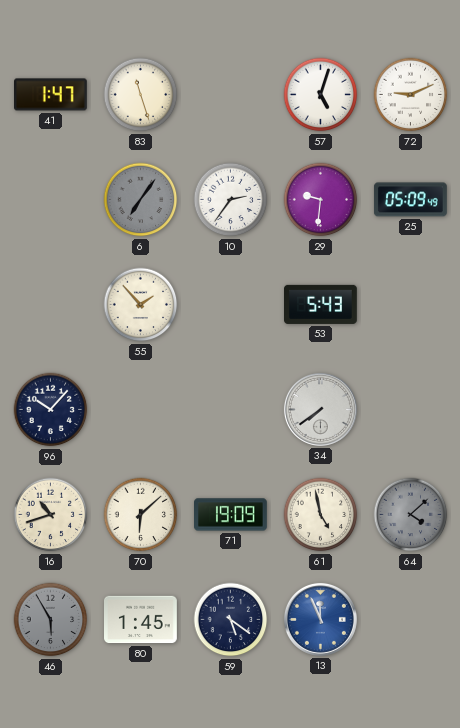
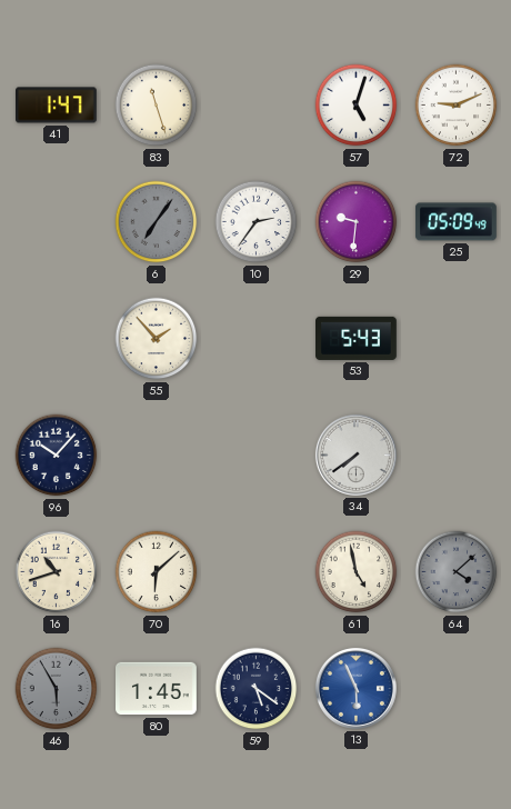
71: 19:09 -> none
13: 11:56 -> 5:56
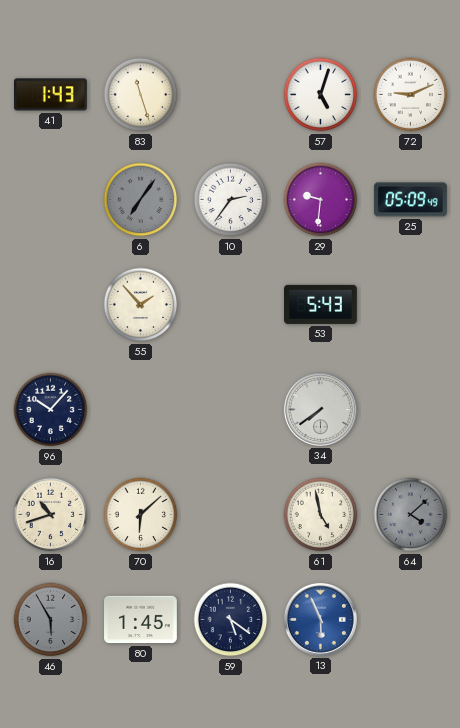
41: 1:47 -> 1:43
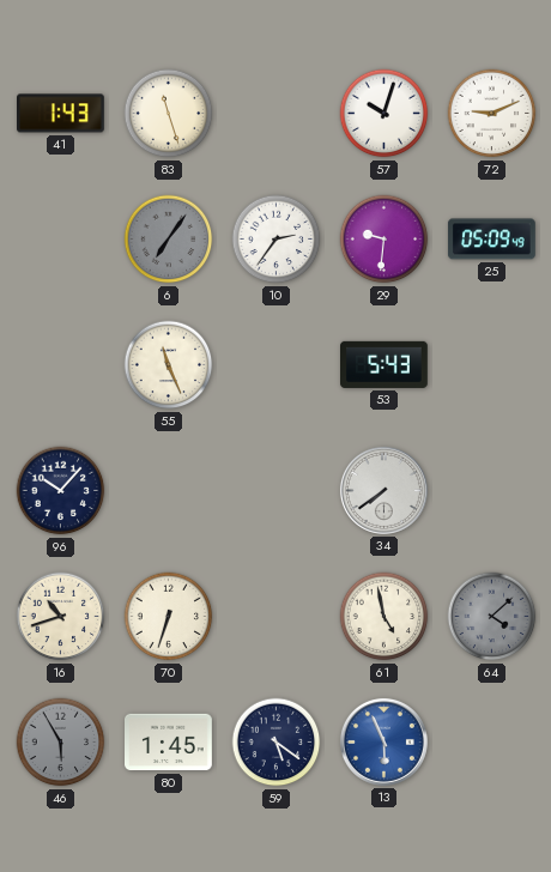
57: 5:03 -> 10:03
55: 1:53 -> 11:26
70: 6:08 -> 6:33
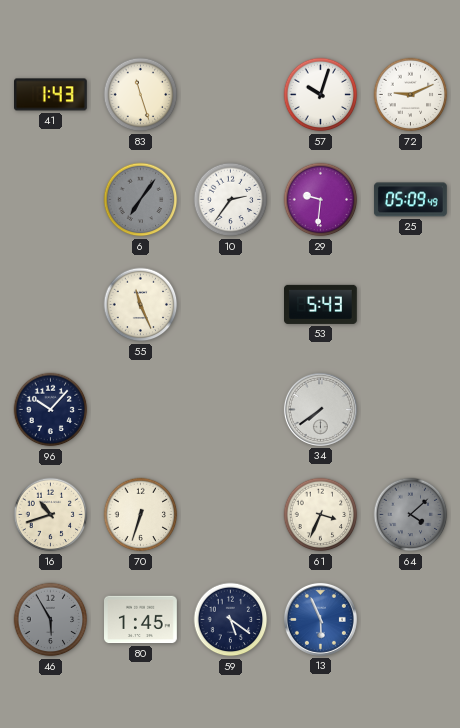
61: 4:58 -> 3:34
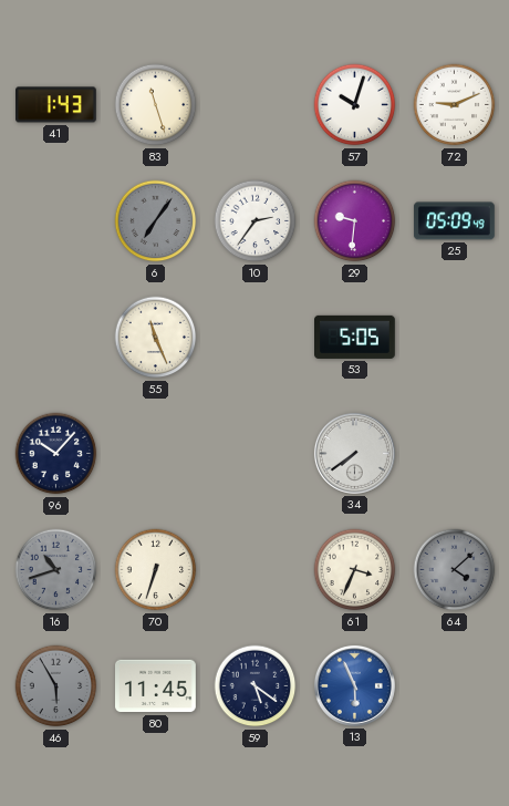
53: 5:43 -> 5:05
16 dial: cream -> grey
80: 1:45 -> 11:45
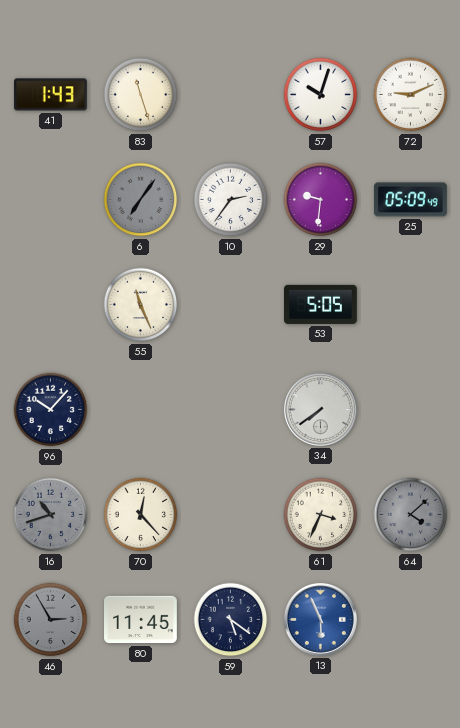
70: 6:33 -> 12:23
46: 5:55 -> 2:55
